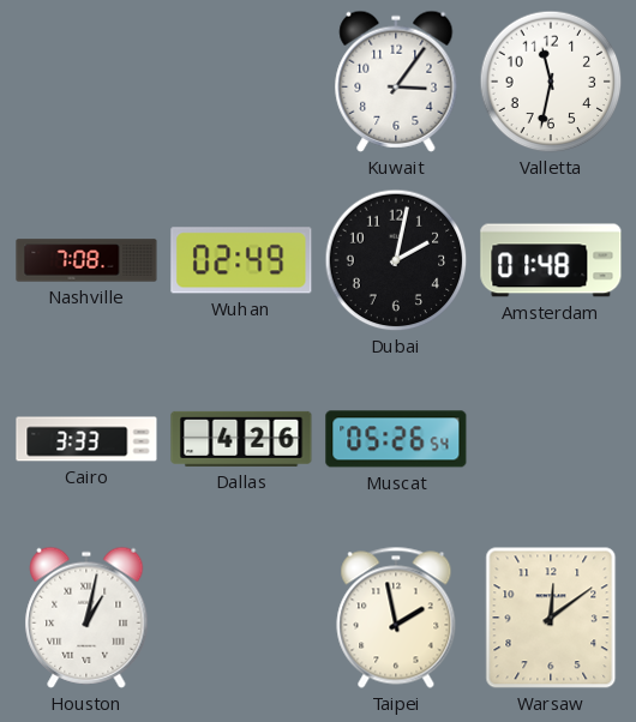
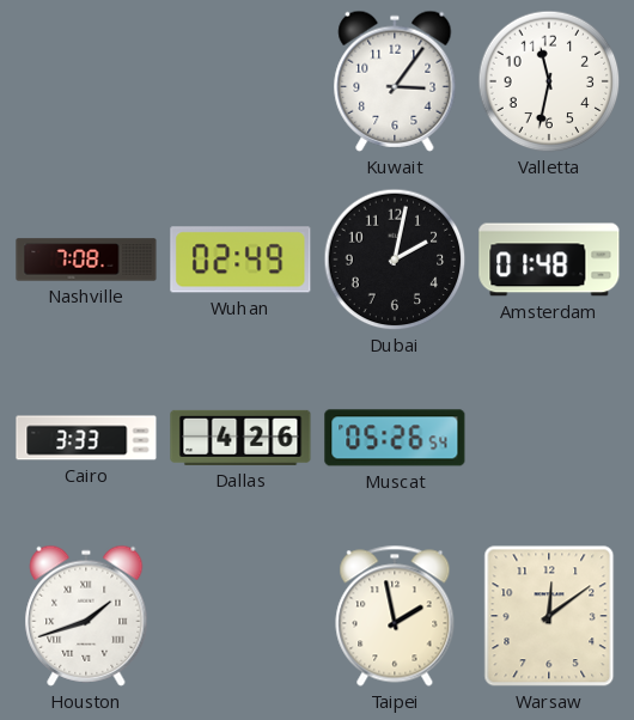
Houston: 1:02 -> 1:42
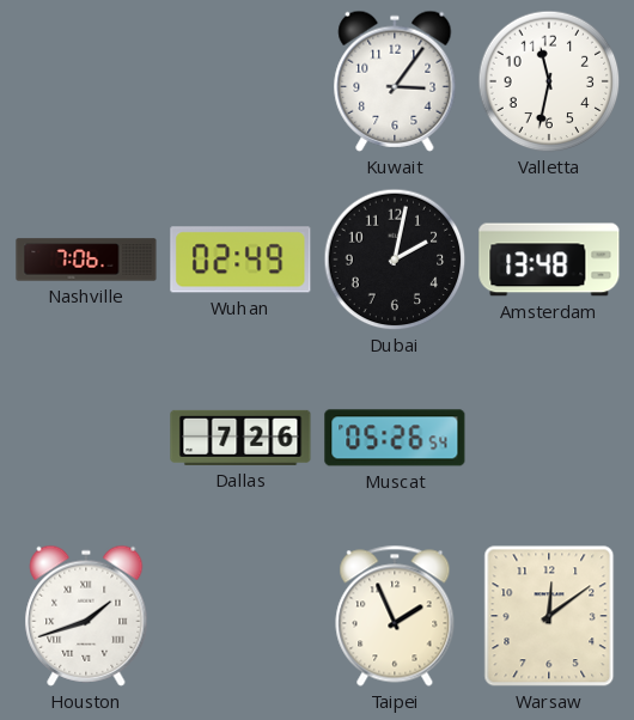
Nashville: 7:08 -> 7:06
Amsterdam: 01:48 -> 13:48
Cairo: 3:33 -> none
Dallas: 4:26 -> 7:26
Taipei: 1:58 -> 1:56
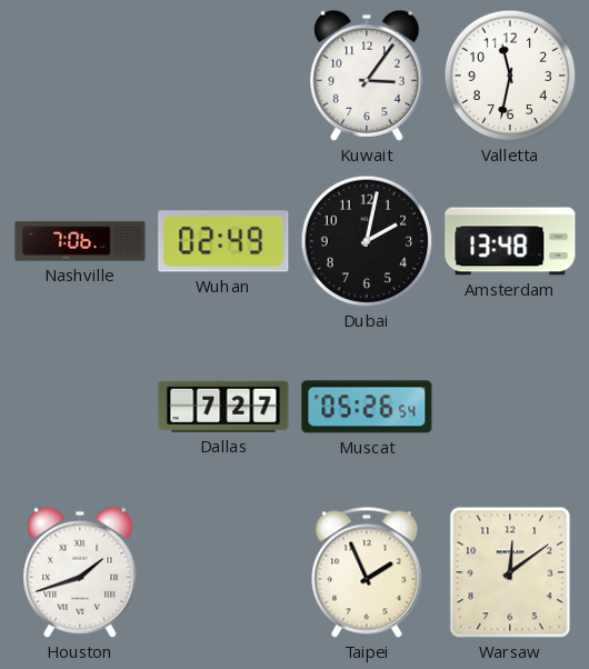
Dallas: 7:26 -> 7:27
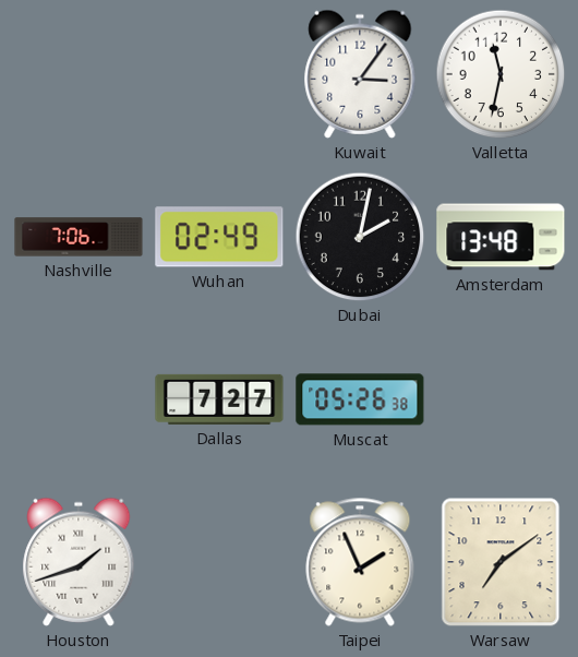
Muscat: 05:26:54 -> 05:26:38
Warsaw: 12:09 -> 7:09
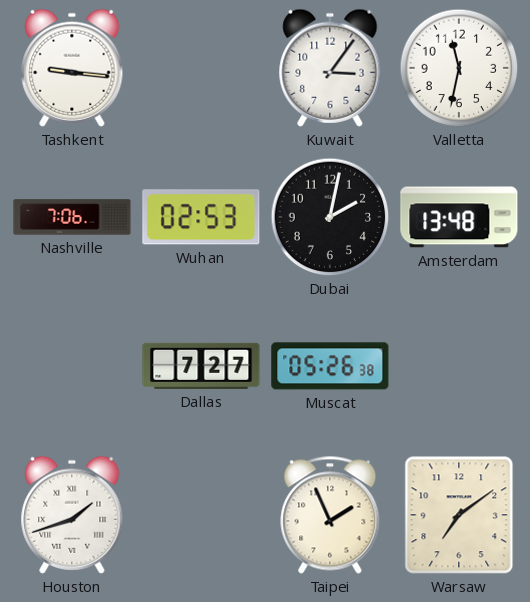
Tashkent: none -> 9:16
Wuhan: 02:49 -> 02:53
